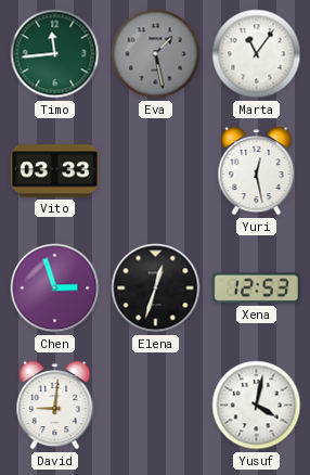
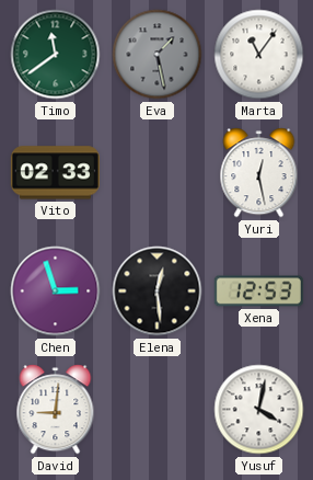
Timo: 11:44 -> 11:39
Vito: 03:33 -> 02:33
Elena: 12:33 -> 12:29
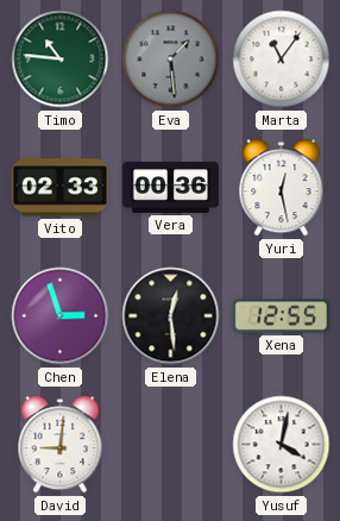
Timo: 11:39 -> 10:46
Eva: 1:28 -> 1:29
Vera: none -> 00:36
Xena: 12:53 -> 12:55
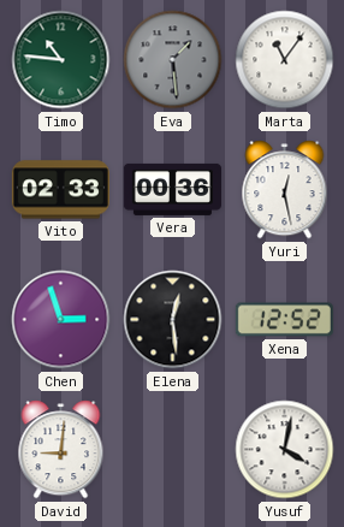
Xena: 12:55 -> 12:52
